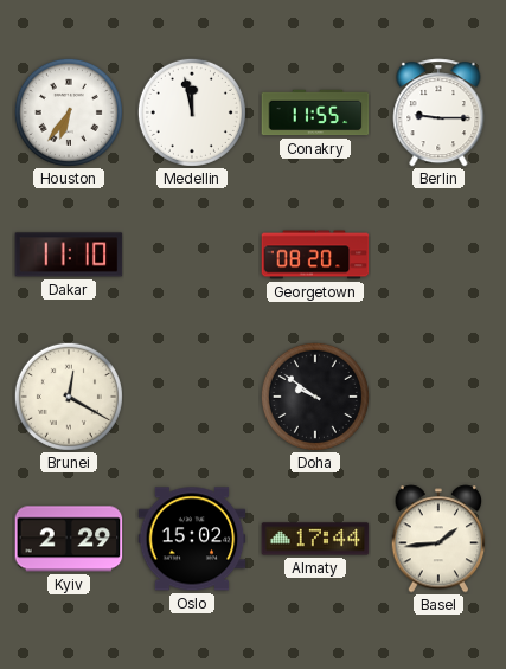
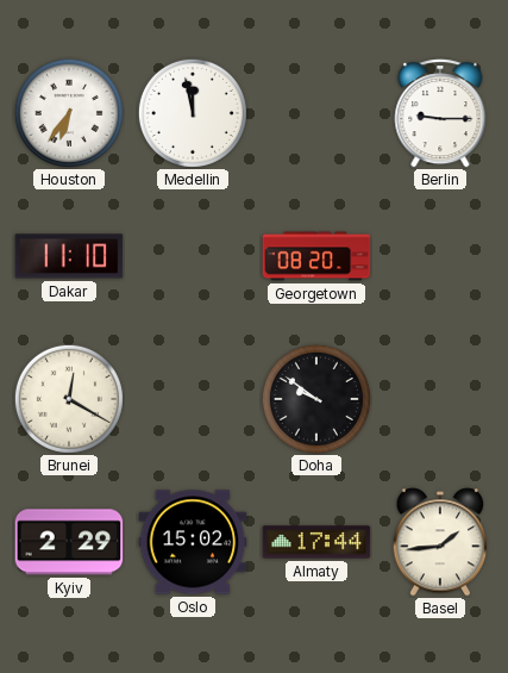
Conakry: 11:55 -> none
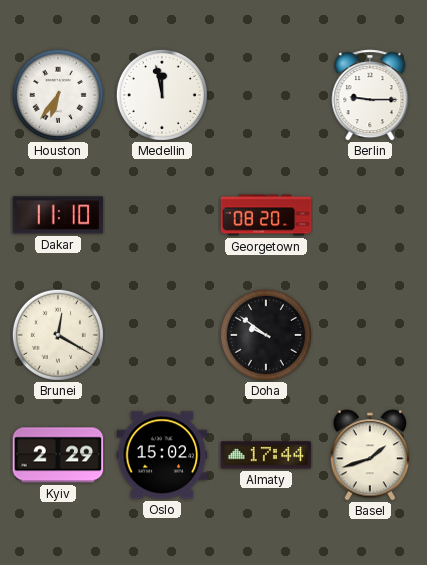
Basel: 1:44 -> 1:42
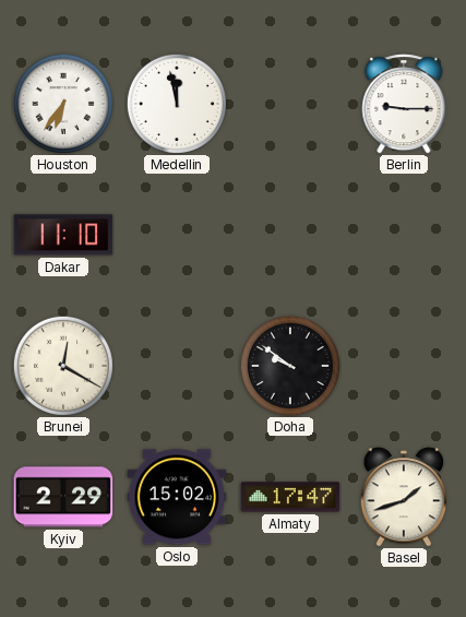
Georgetown: 08:20 -> none
Almaty: 17:44 -> 17:47
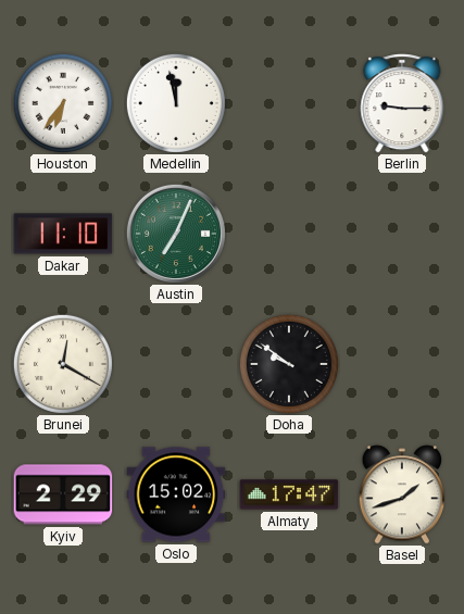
Austin: none -> 7:04
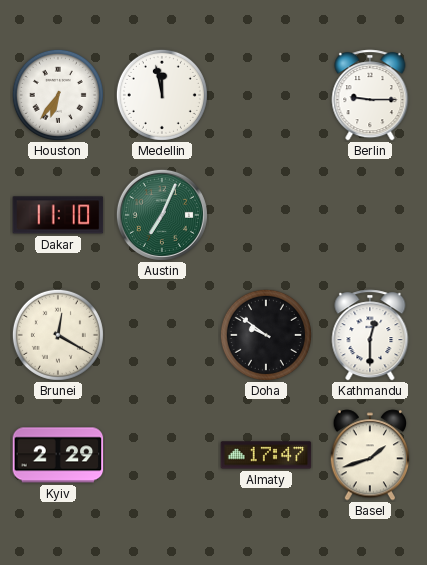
Kathmandu: none -> 12:30
Oslo: 15:02 -> none
